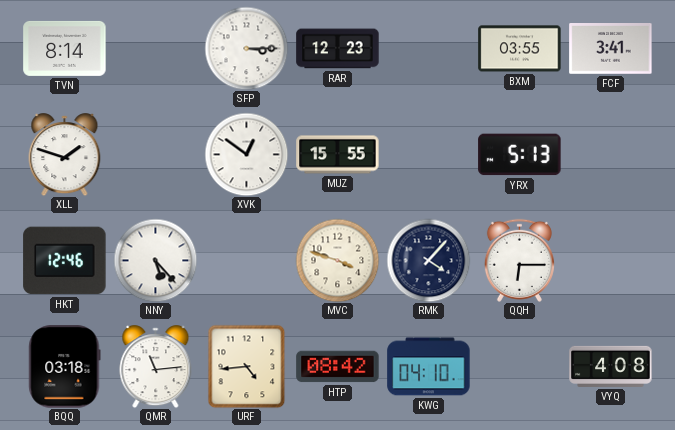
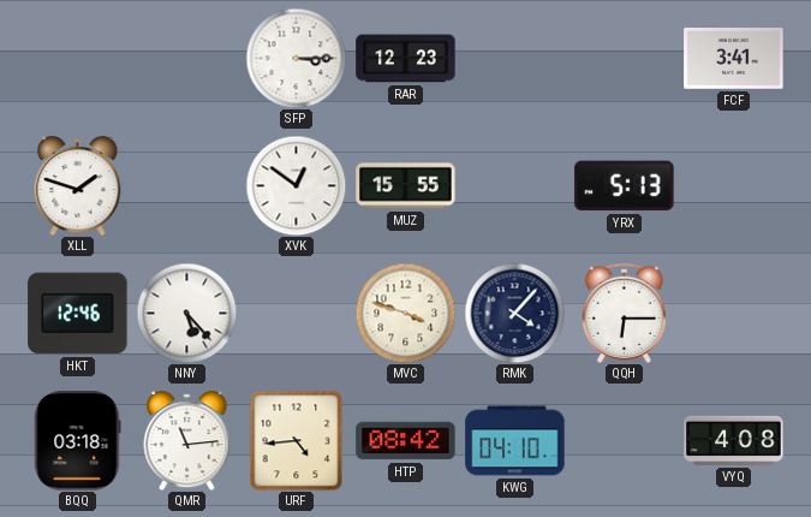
TVN: 8:14 -> none
BXM: 03:55 -> none
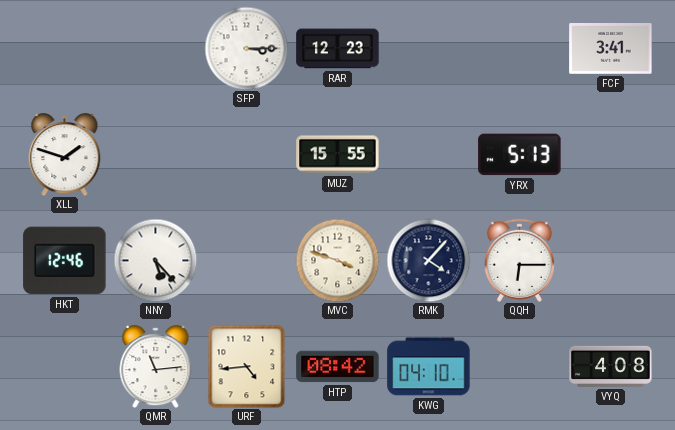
XVK: 12:51 -> none
BQQ: 03:18 -> none
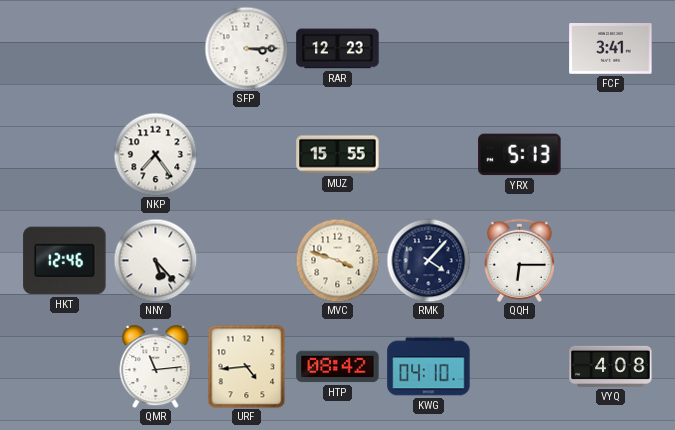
XLL: 1:48 -> none
NKP: none -> 7:24
